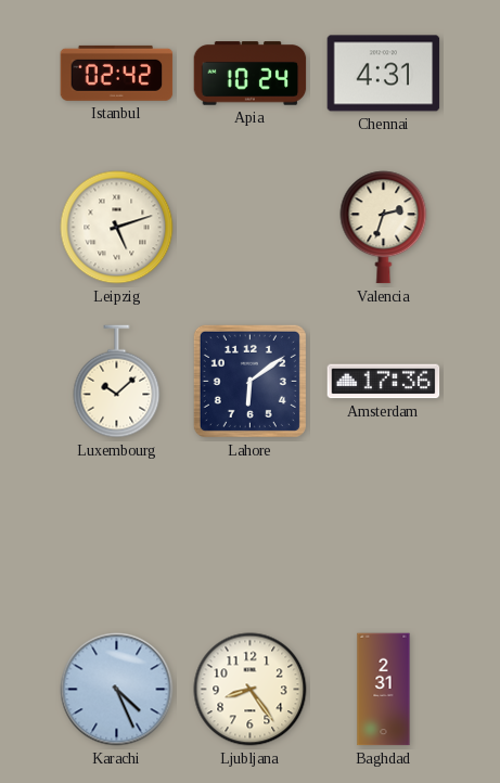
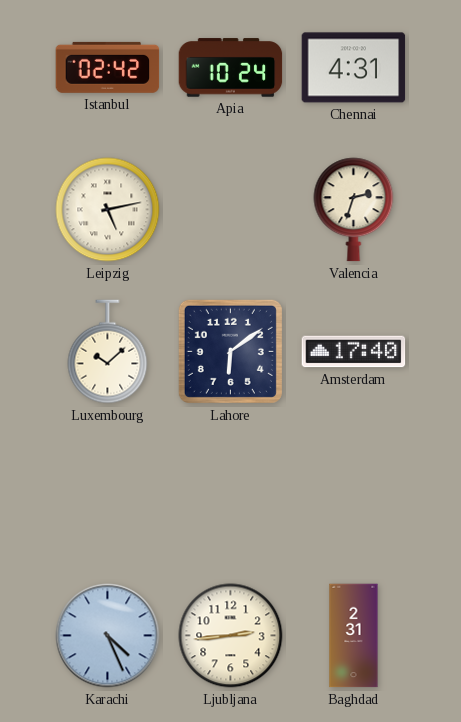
Leipzig: 5:12 -> 5:13
Amsterdam: 17:36 -> 17:40
Ljubljana: 8:24 -> 2:44
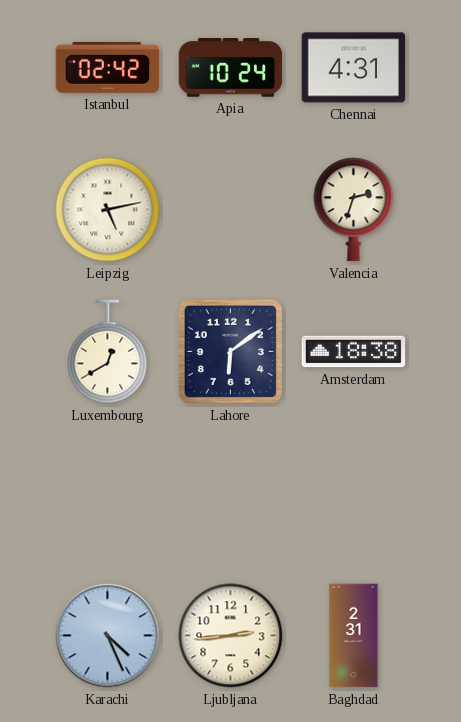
Luxembourg: 10:08 -> 12:40
Amsterdam: 17:40 -> 18:38
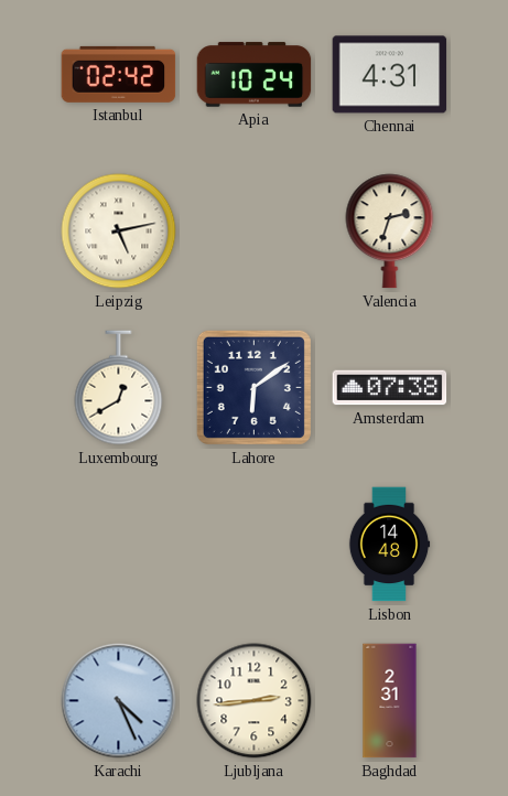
Amsterdam: 18:38 -> 07:38
Lisbon: none -> 14:48
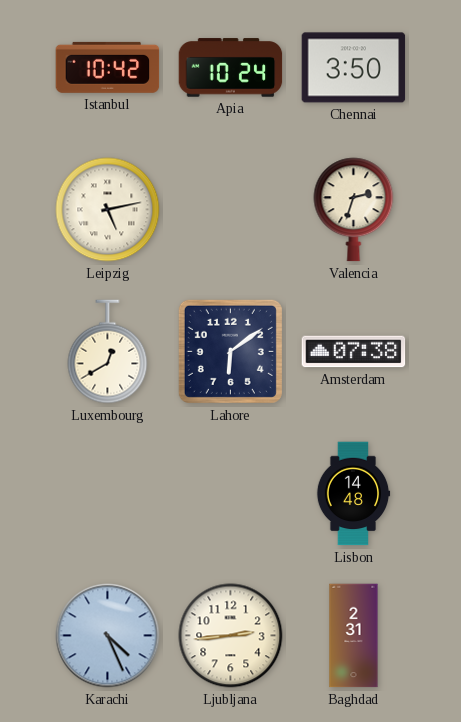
Istanbul: 02:42 -> 10:42
Chennai: 4:31 -> 3:50
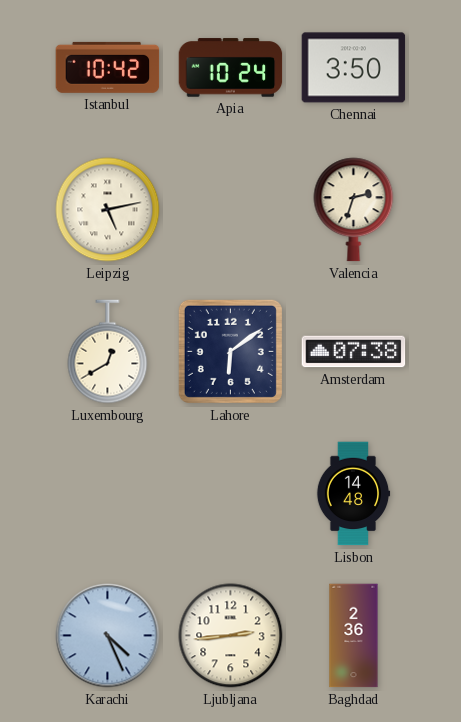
Baghdad: 2:31 -> 2:36
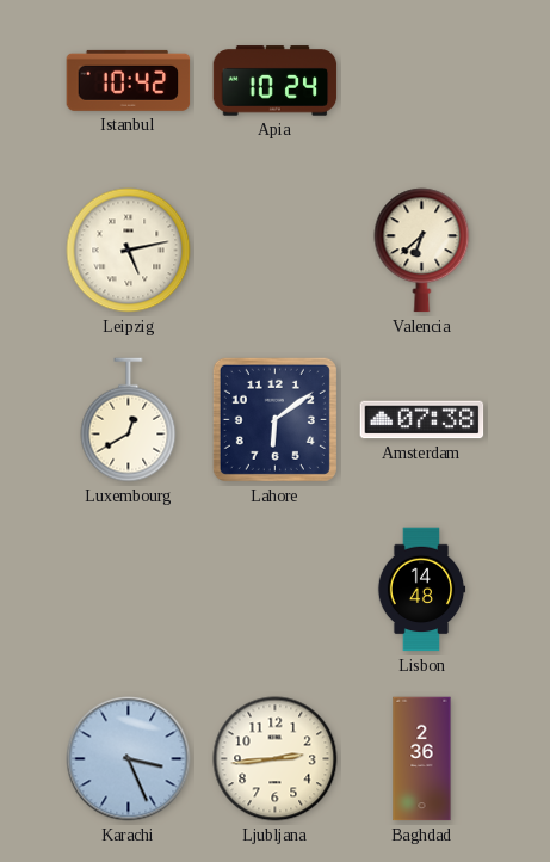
Chennai: 3:50 -> none
Valencia: 2:33 -> 6:38
Karachi: 4:26 -> 3:26
